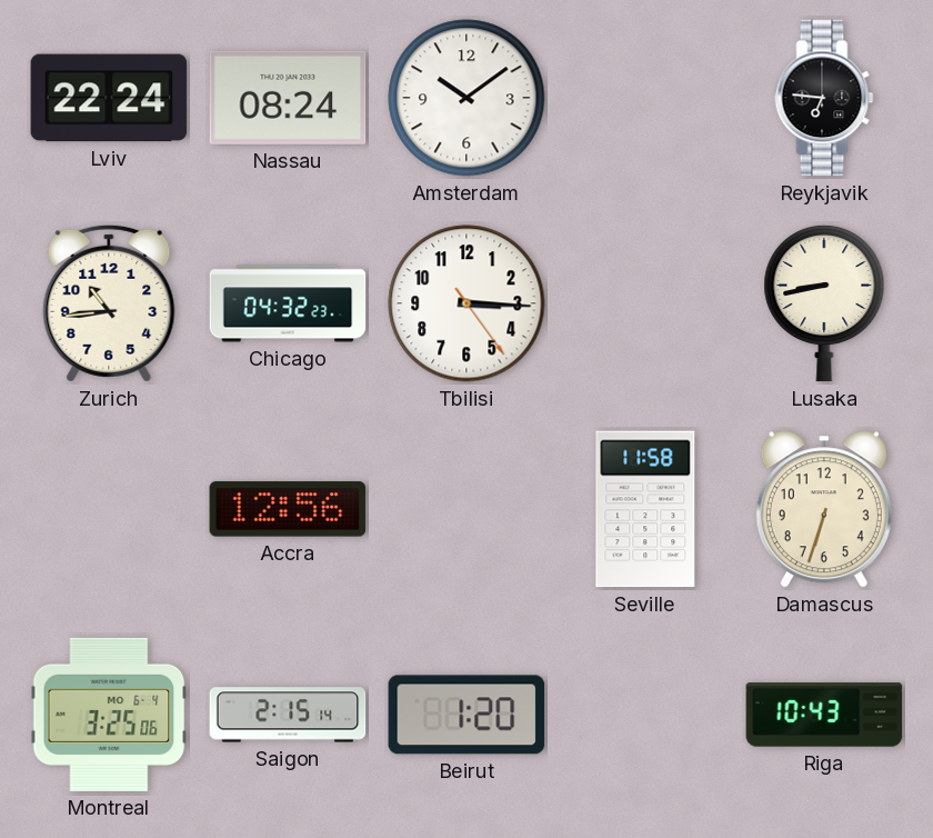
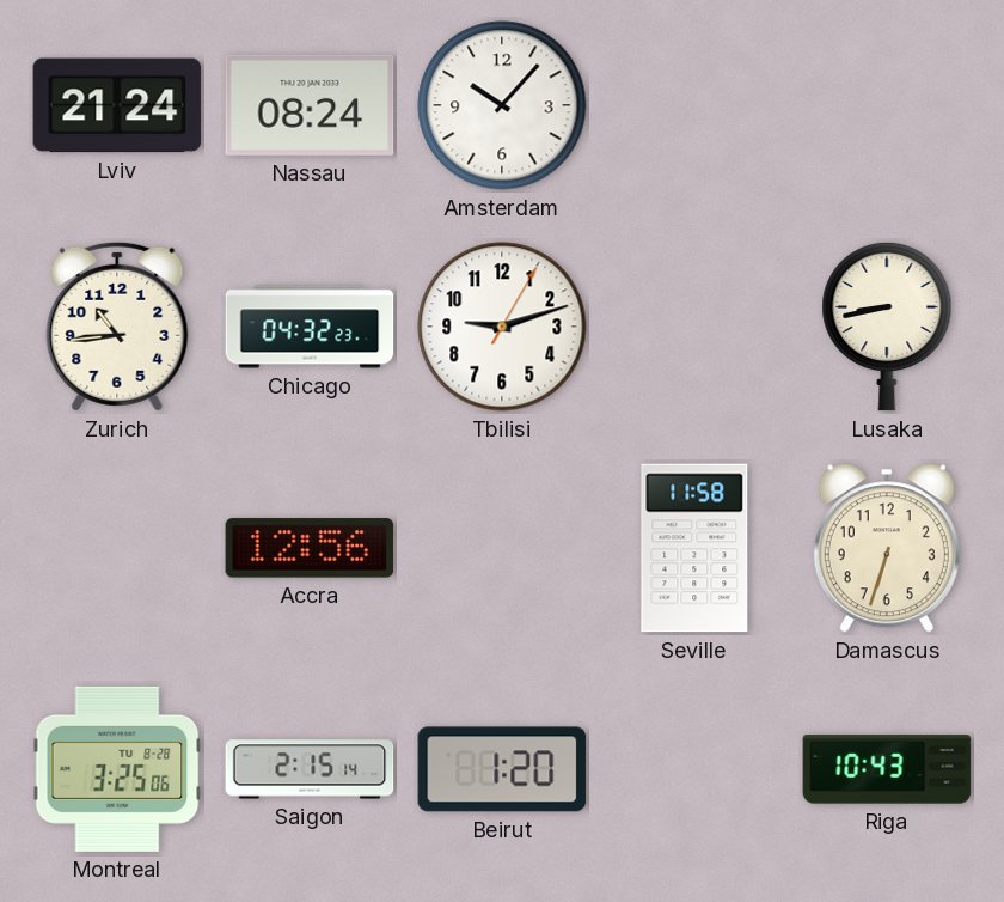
Lviv: 22:24 -> 21:24
Amsterdam: 10:09 -> 10:07
Reykjavik: 6:46 -> none
Tbilisi: 3:15 -> 9:12
Montreal date: MO 6-4 -> TU 8-28
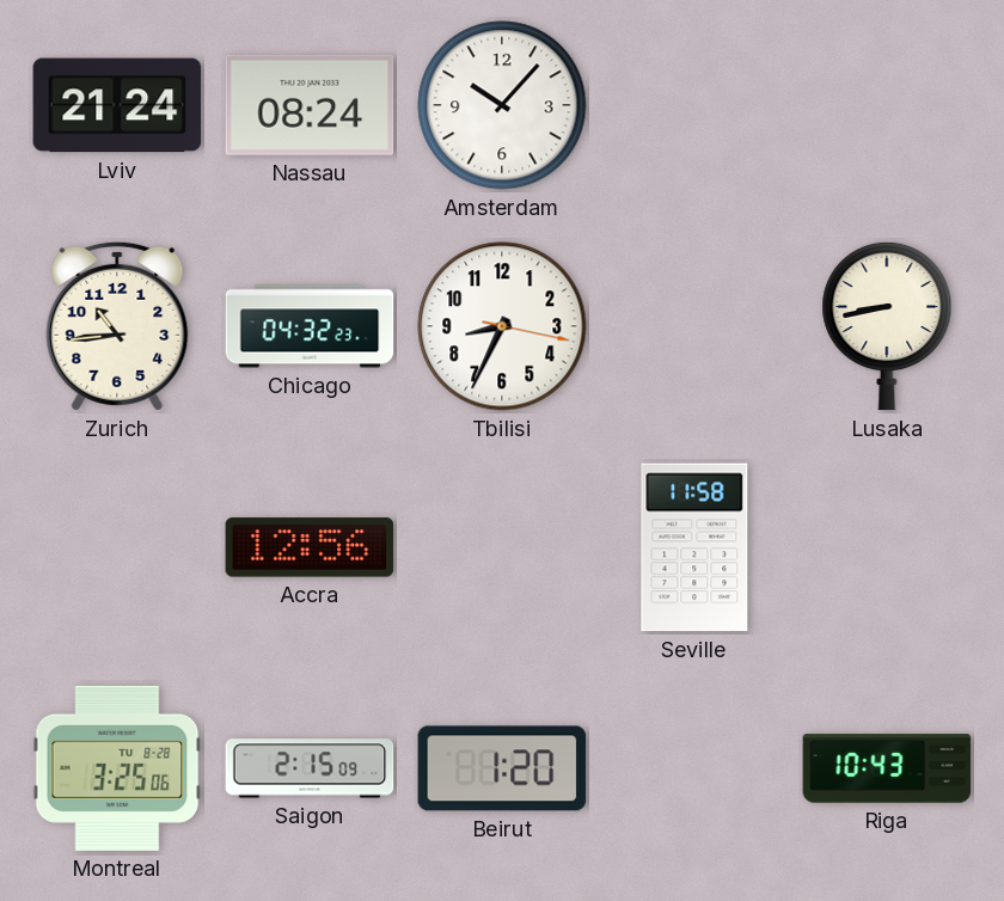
Tbilisi: 9:12 -> 8:34
Damascus: 6:33 -> none
Saigon: 2:15:14 -> 2:15:09
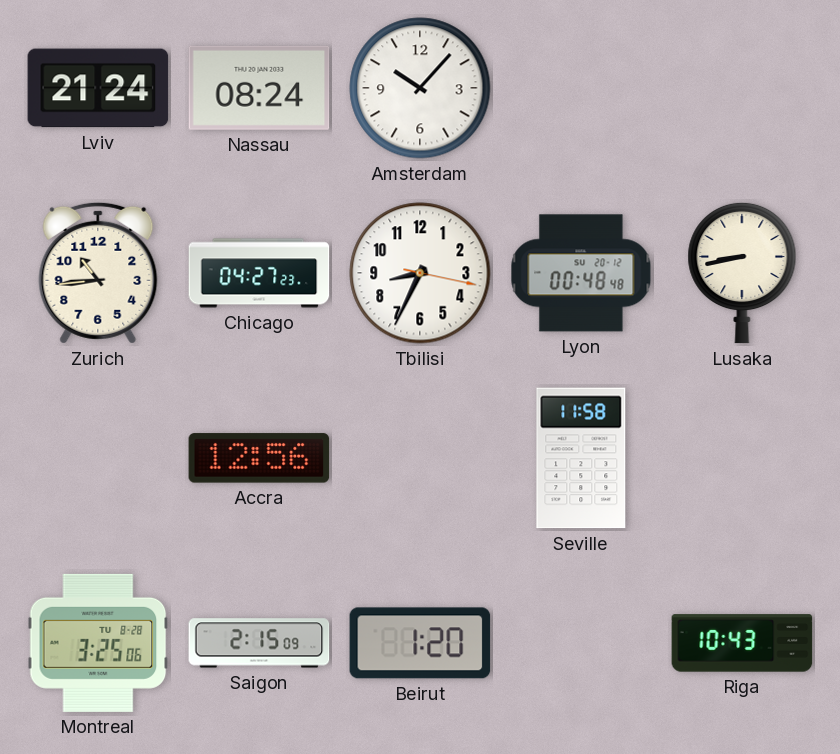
Chicago: 04:32 -> 04:27
Lyon: none -> 00:48
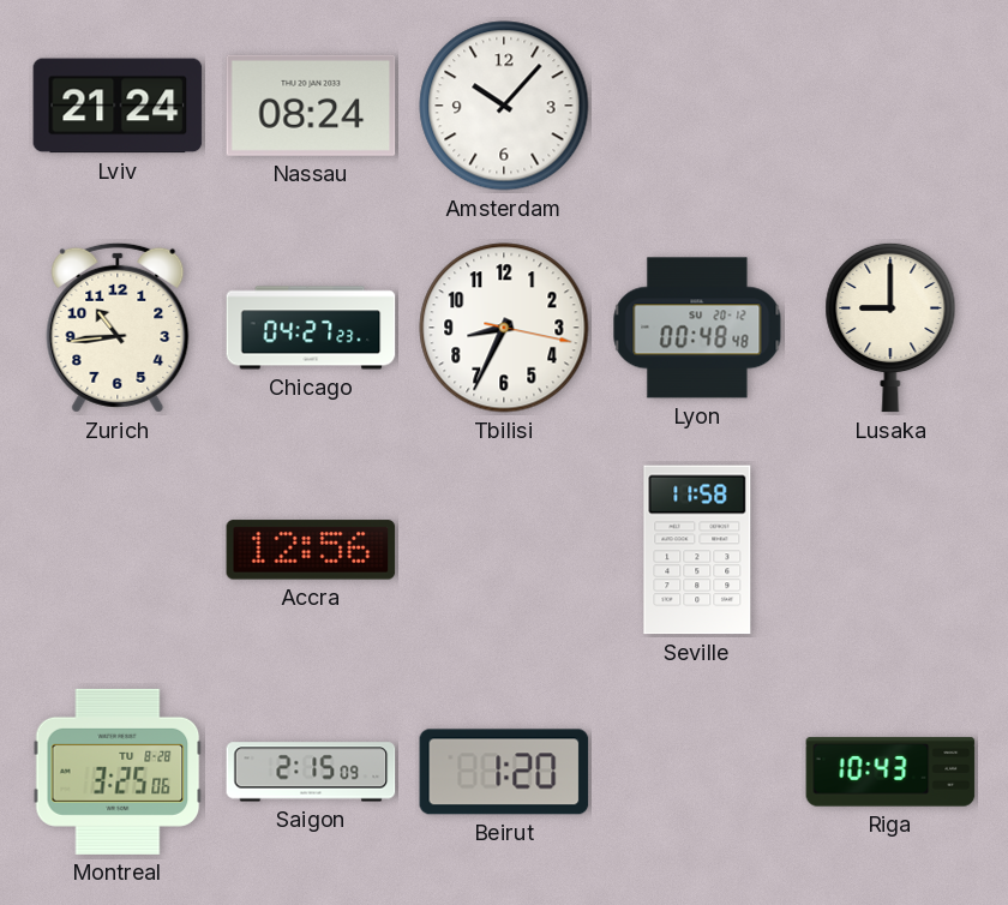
Lusaka: 8:43 -> 9:00
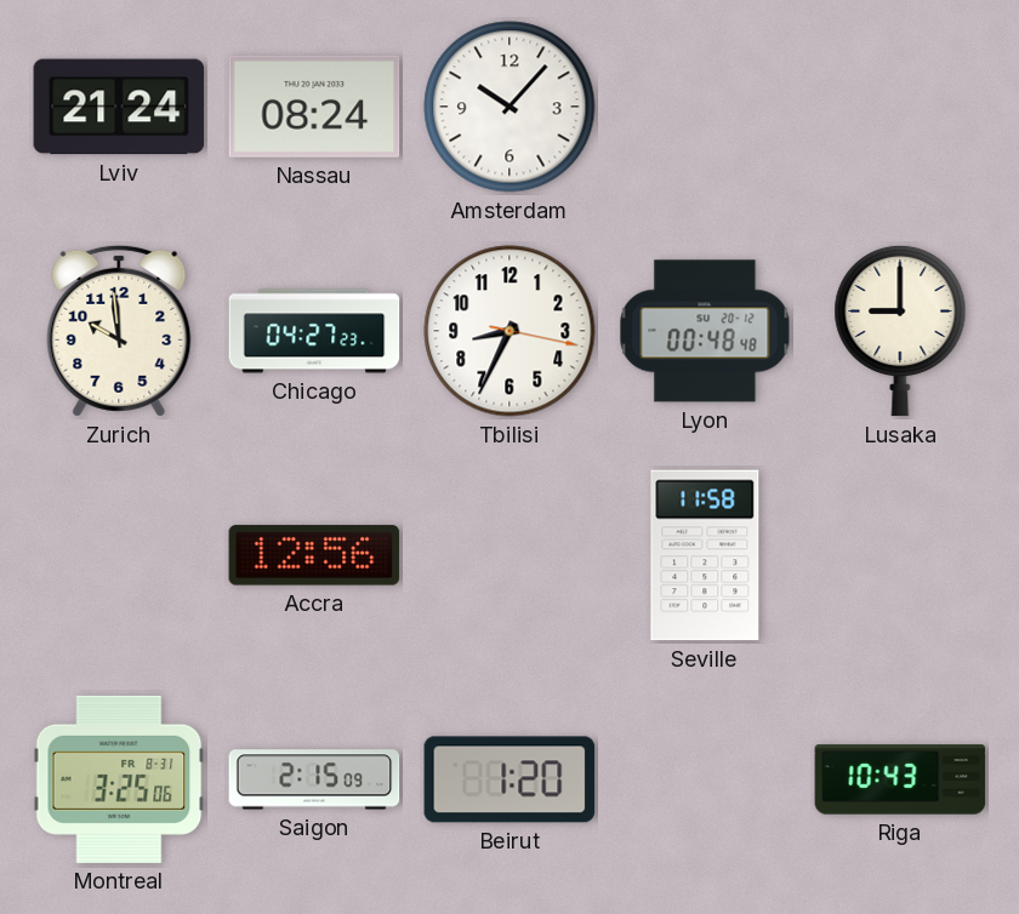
Zurich: 10:44 -> 9:59
Montreal date: TU 8-28 -> FR 8-31
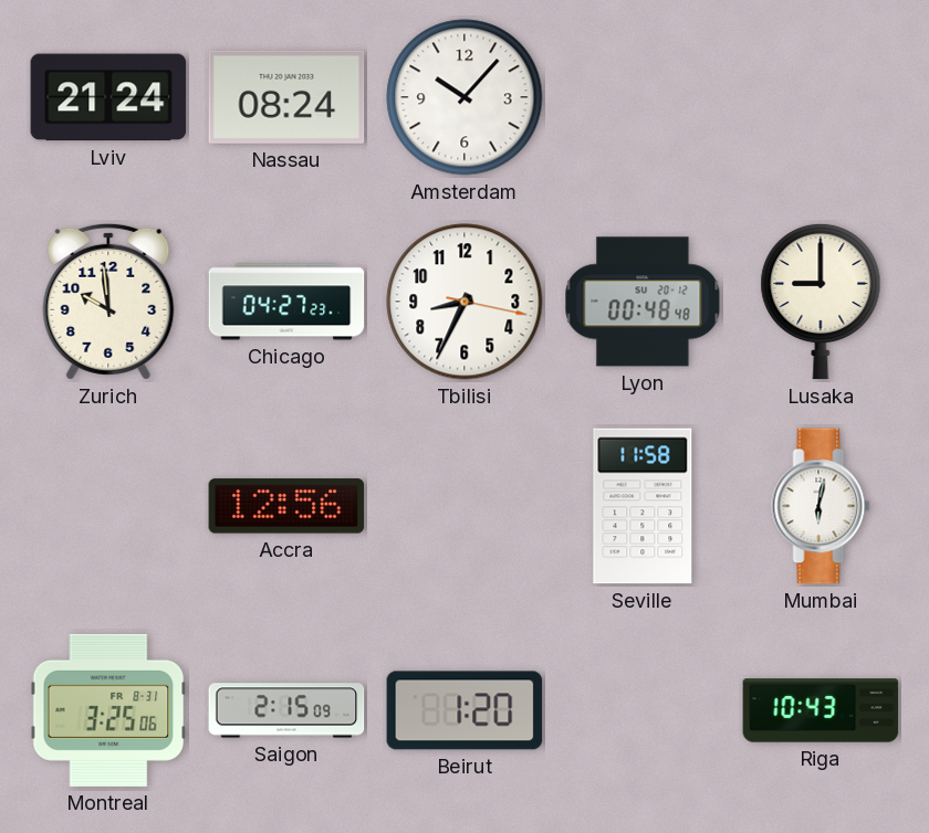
Mumbai: none -> 6:02
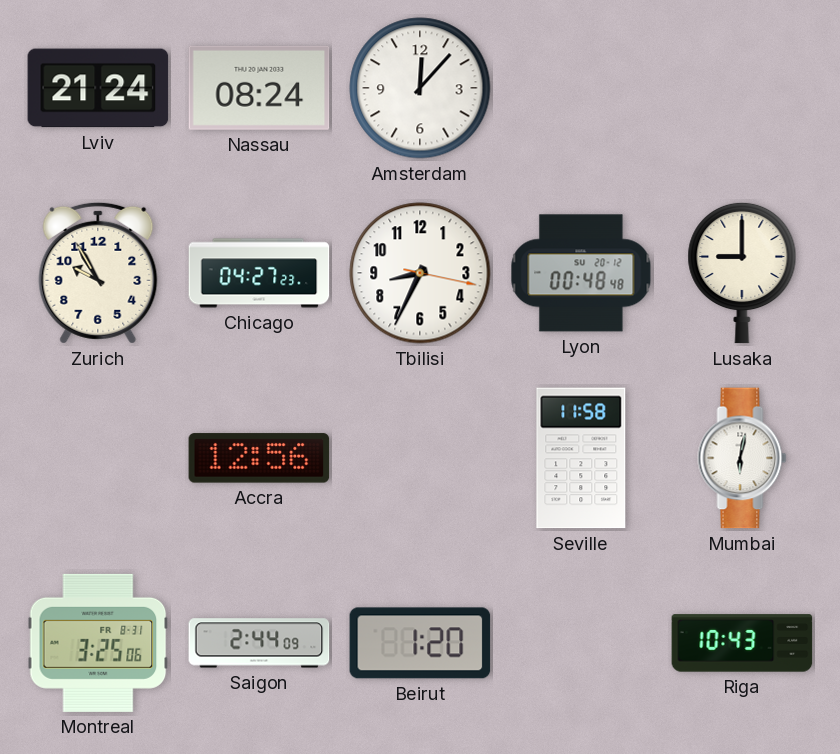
Amsterdam: 10:07 -> 12:07
Zurich: 9:59 -> 9:55
Saigon: 2:15 -> 2:44
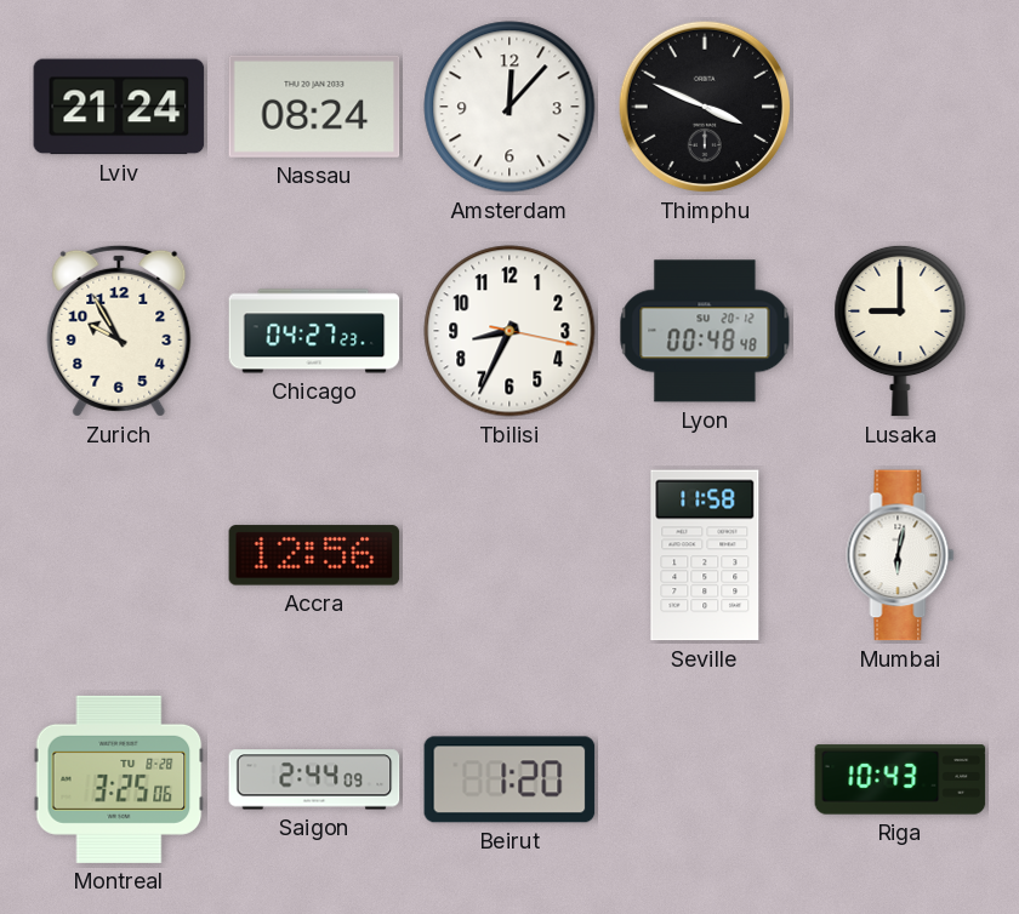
Thimphu: none -> 3:49
Montreal date: FR 8-31 -> TU 8-28
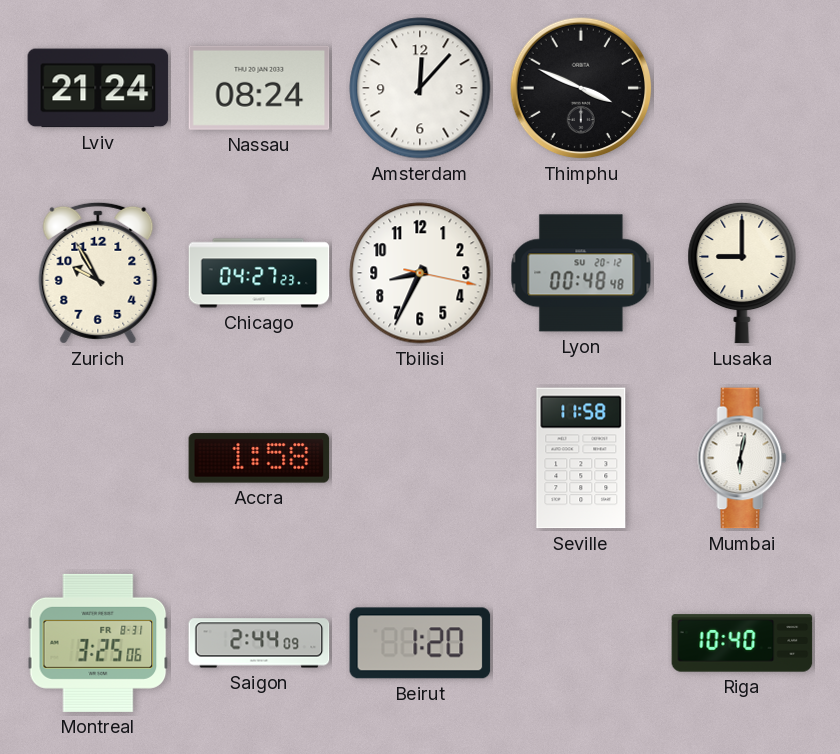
Accra: 12:56 -> 1:58
Montreal date: TU 8-28 -> FR 8-31
Riga: 10:43 -> 10:40
